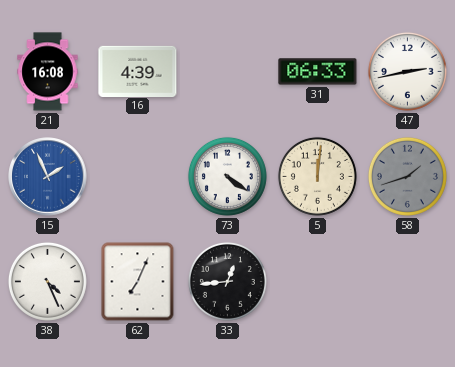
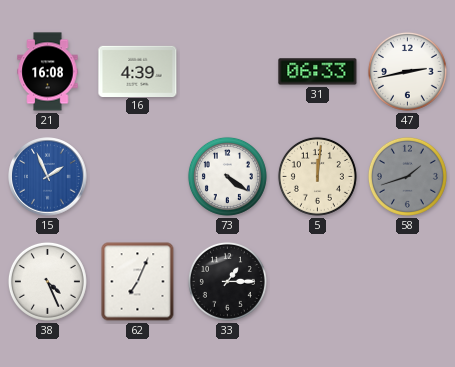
33: 12:44 -> 1:15
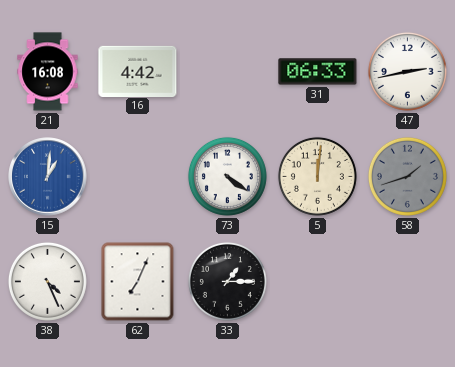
16: 4:39 -> 4:42
15: 1:56 -> 1:01
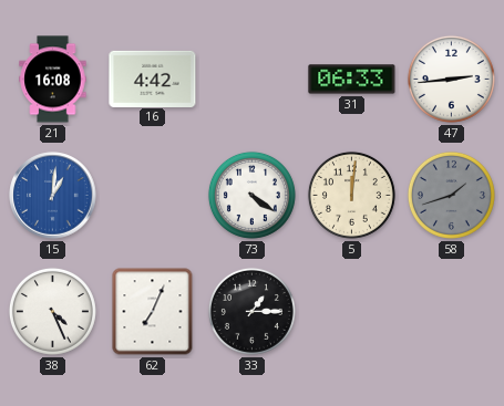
47: 2:43 -> 2:44
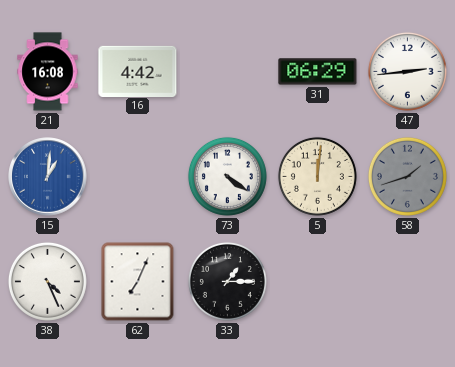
31: 06:33 -> 06:29
